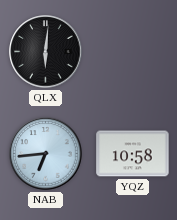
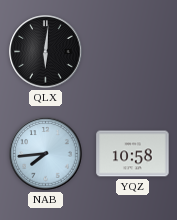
NAB: 6:44 -> 7:44
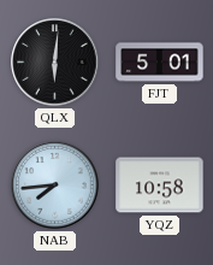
FJT: none -> 5:01
